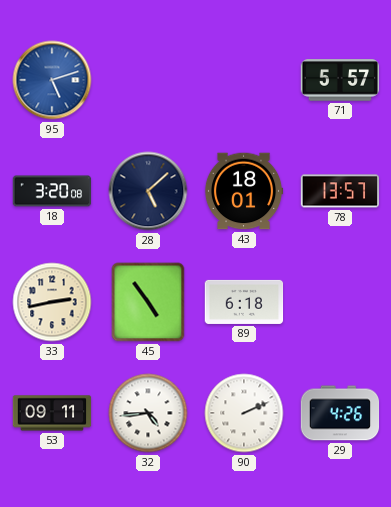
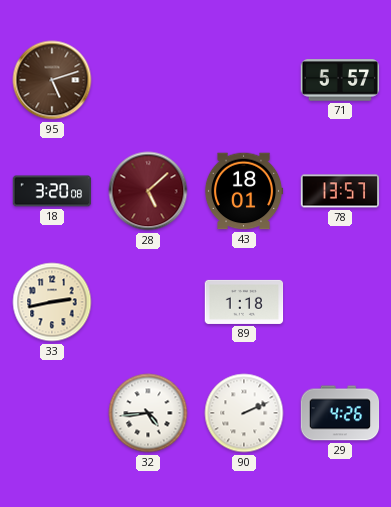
95 dial: blue -> brown
28 dial: navy -> burgundy
45: 4:54 -> none
89: 6:18 -> 1:18
53: 09:11 -> none
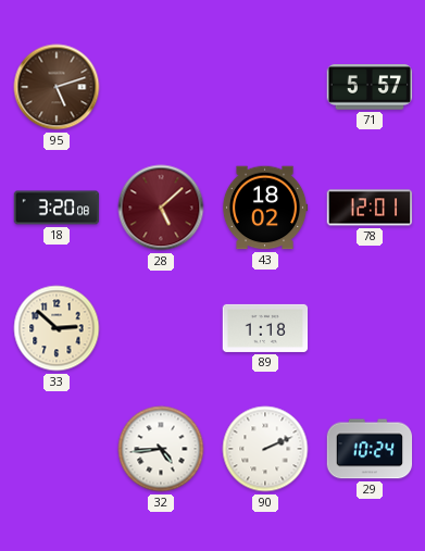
43: 18:01 -> 18:02
78: 13:57 -> 12:01
33: 2:43 -> 2:52
29: 4:26 -> 10:24
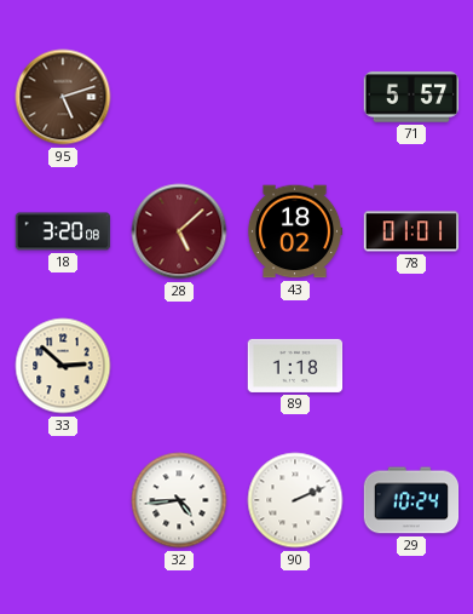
78: 12:01 -> 01:01
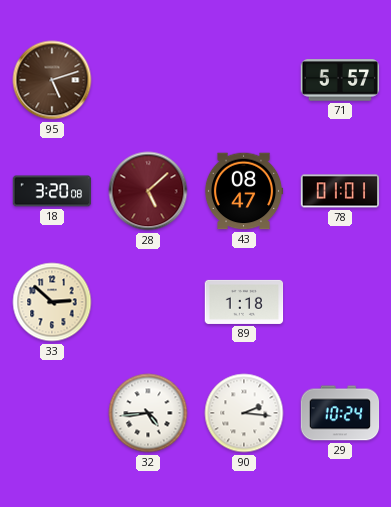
43: 18:02 -> 08:47
90: 2:11 -> 2:16
